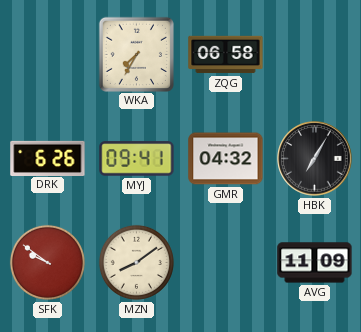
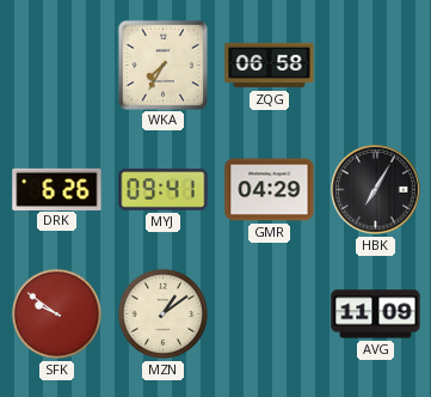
GMR: 04:32 -> 04:29
MZN: 8:09 -> 1:09
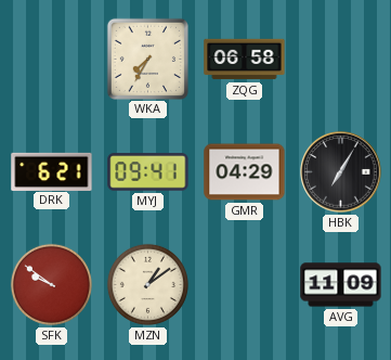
DRK: 6:26 -> 6:21
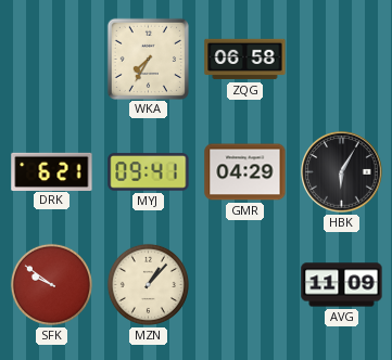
HBK: 7:05 -> 6:05
MZN: 1:09 -> 1:07
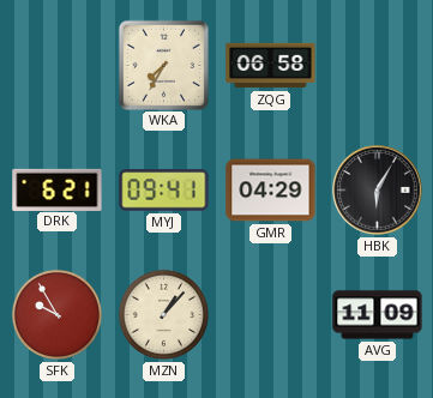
SFK: 9:51 -> 9:55
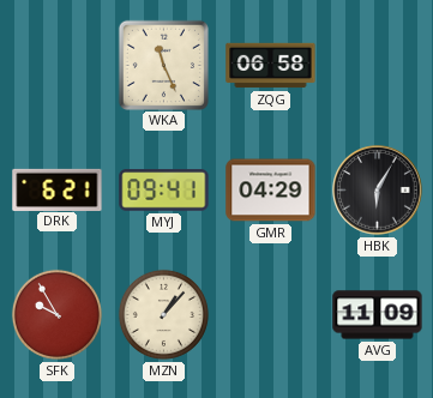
WKA: 7:35 -> 11:26
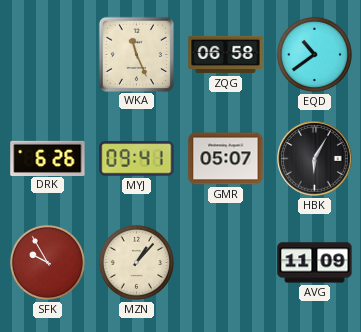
EQD: none -> 10:39
DRK: 6:21 -> 6:26
GMR: 04:29 -> 05:07
